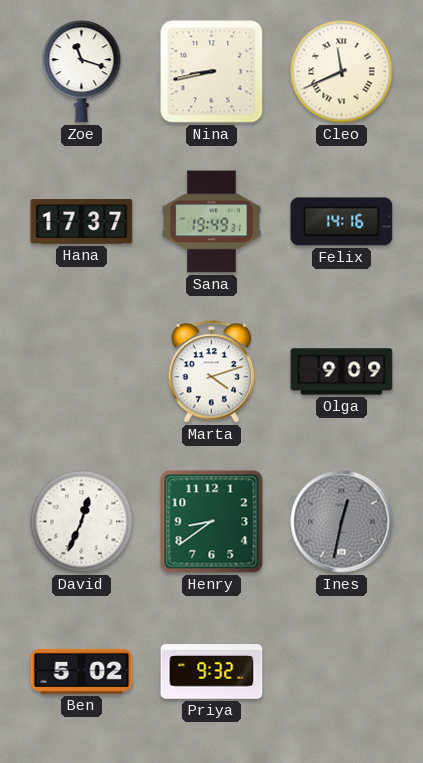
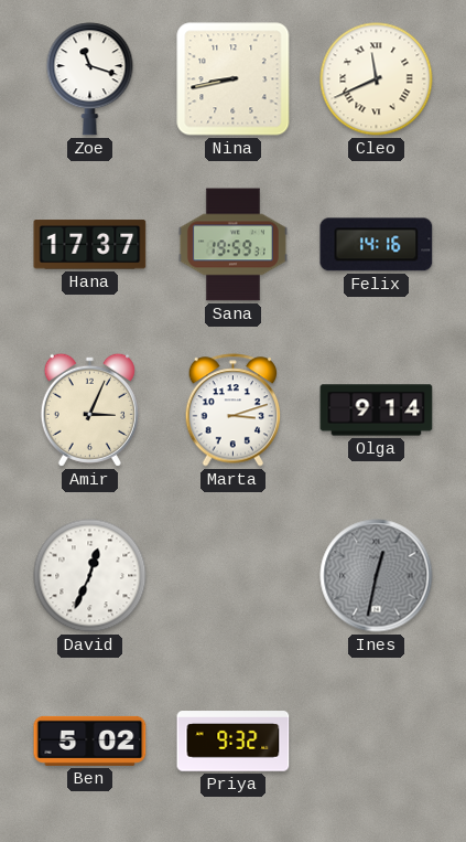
Sana: 19:49 -> 19:59
Amir: none -> 3:04
Marta: 4:12 -> 3:12
Olga: 9:09 -> 9:14
Henry: 8:39 -> none
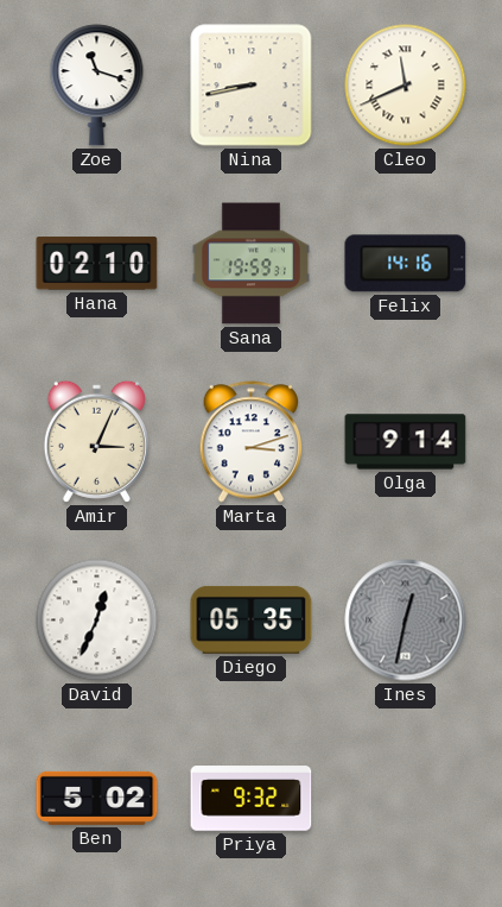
Hana: 17:37 -> 02:10
Diego: none -> 05:35
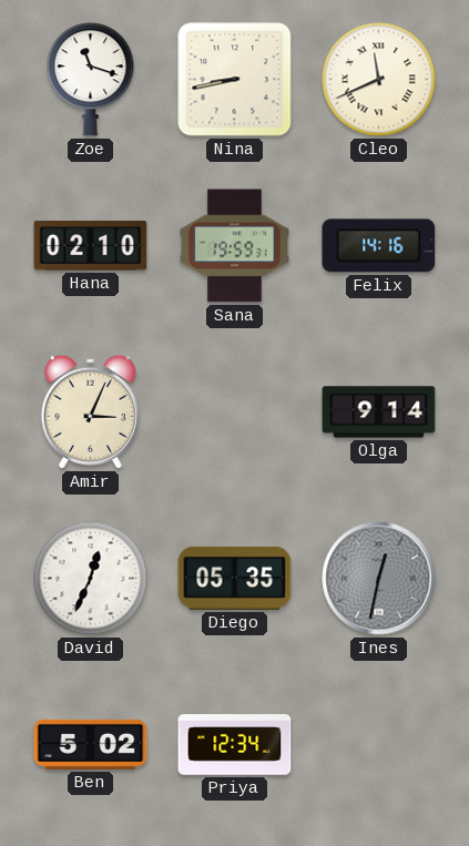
Marta: 3:12 -> none
Priya: 9:32 -> 12:34
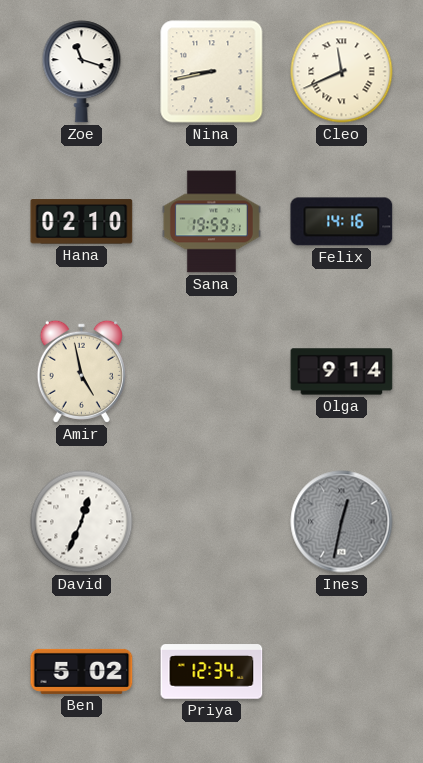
Amir: 3:04 -> 4:58
Diego: 05:35 -> none
